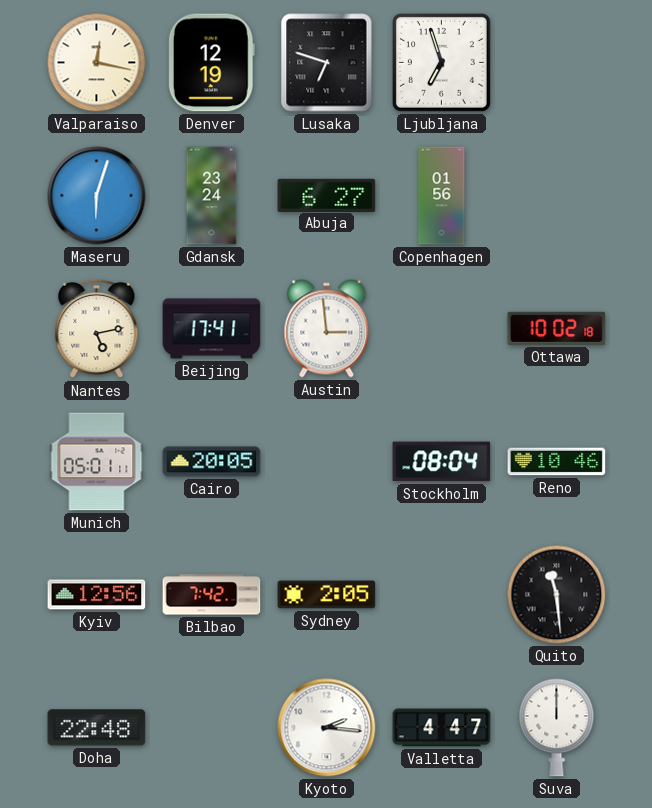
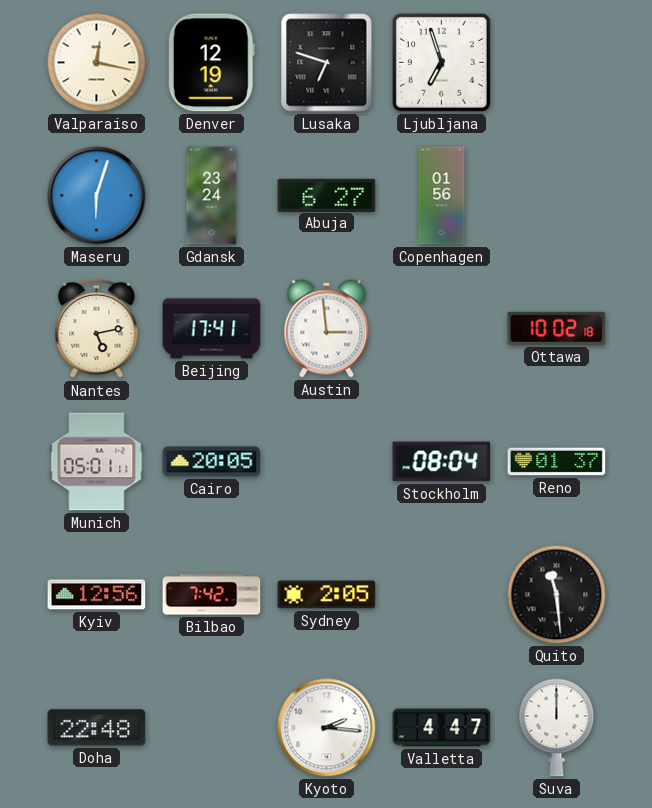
Reno: 10:46 -> 01:37
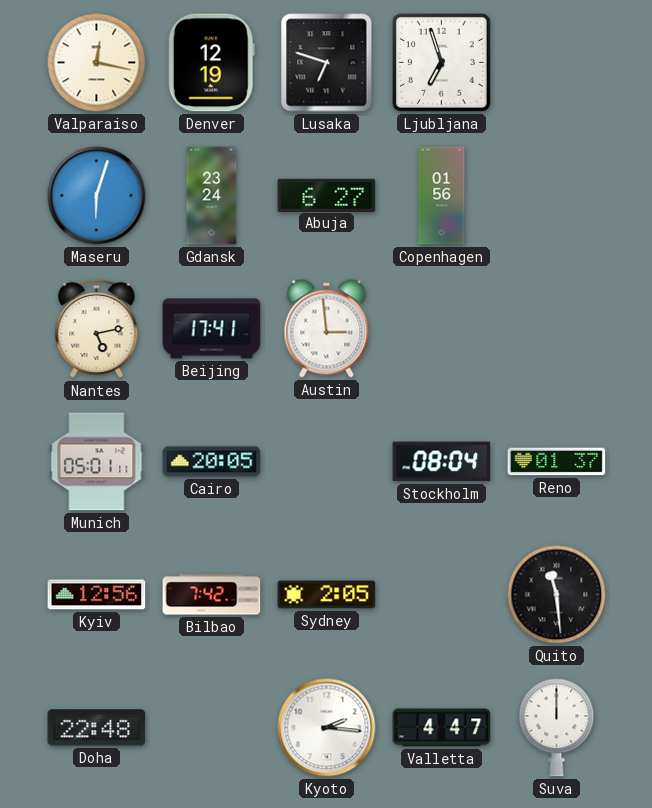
Ottawa: 10:02 -> none
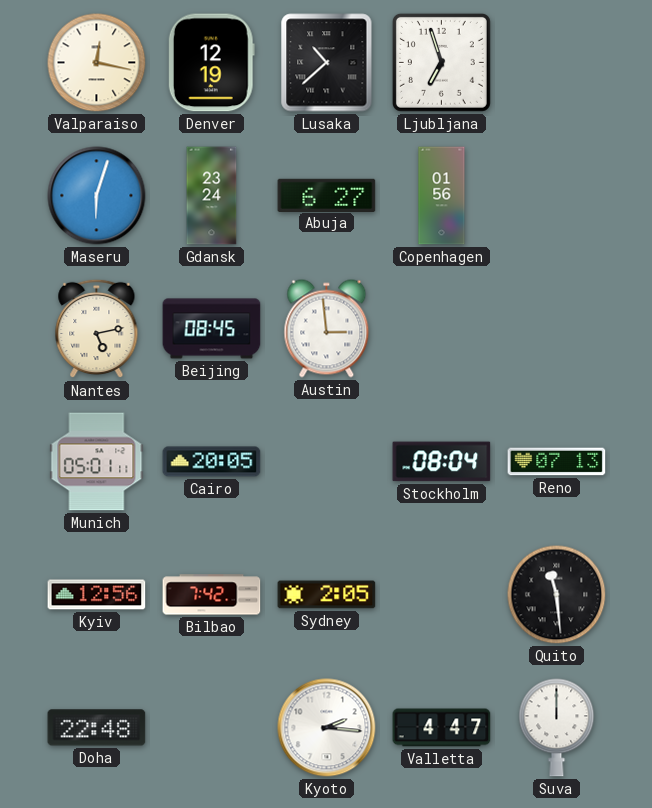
Lusaka: 6:48 -> 10:38
Beijing: 17:41 -> 08:45
Reno: 01:37 -> 07:13
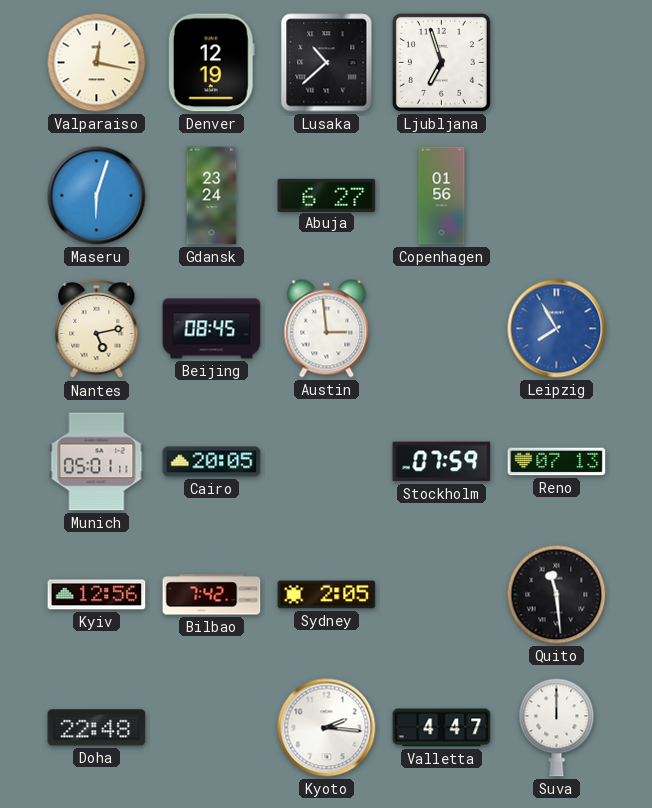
Leipzig: none -> 7:55
Stockholm: 08:04 -> 07:59
